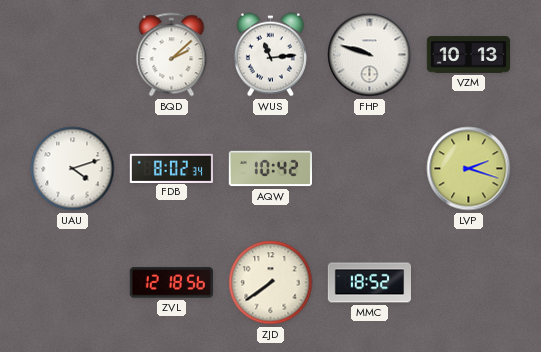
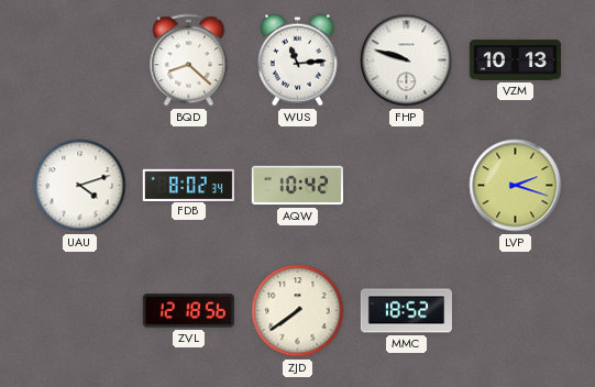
BQD: 2:08 -> 8:22
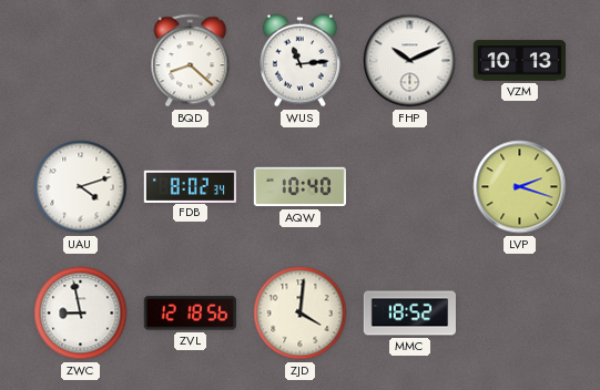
FHP: 9:48 -> 10:11
AQW: 10:42 -> 10:40
ZWC: none -> 8:58
ZJD: 7:39 -> 4:01
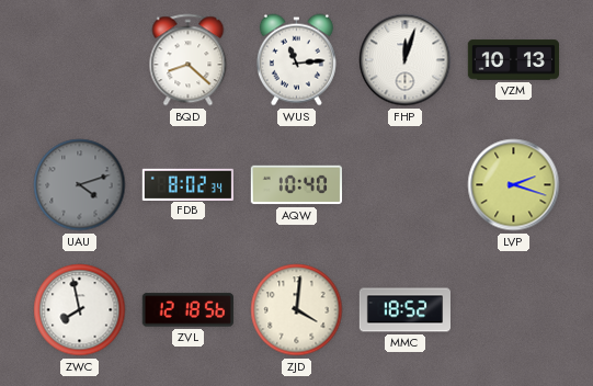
FHP: 10:11 -> 12:03
UAU dial: white -> grey
ZWC: 8:58 -> 7:58
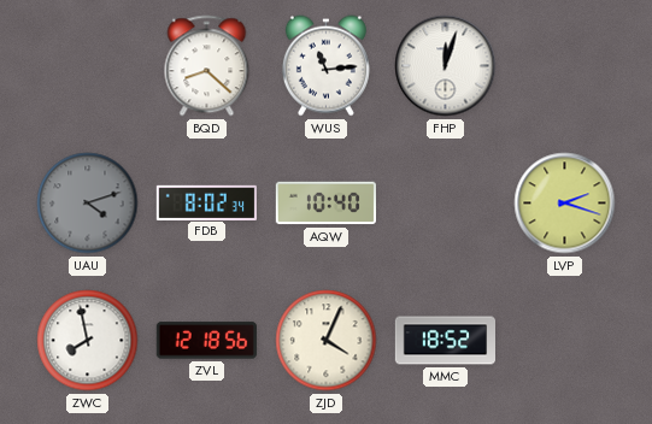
VZM: 10:13 -> none
ZJD: 4:01 -> 4:04
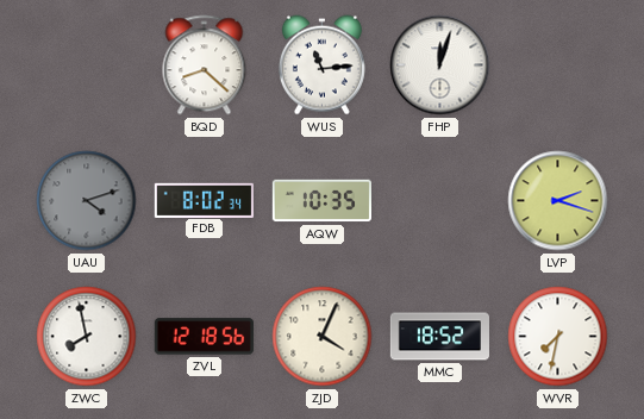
AQW: 10:40 -> 10:35
WVR: none -> 7:32
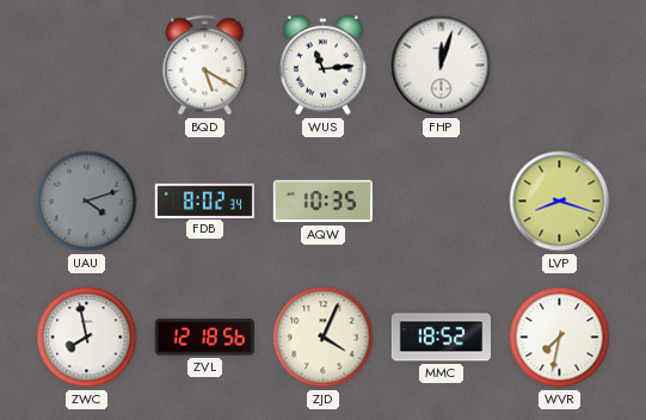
BQD: 8:22 -> 5:20
LVP: 2:18 -> 8:18
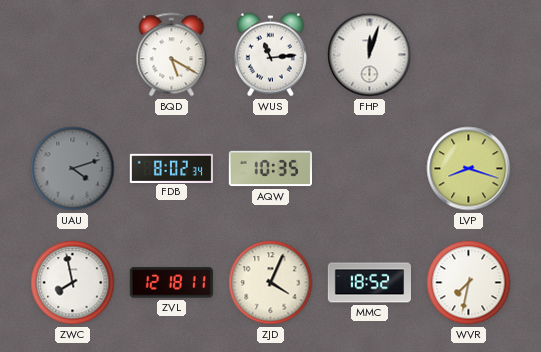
ZVL: 12:18:56 -> 12:18:11
